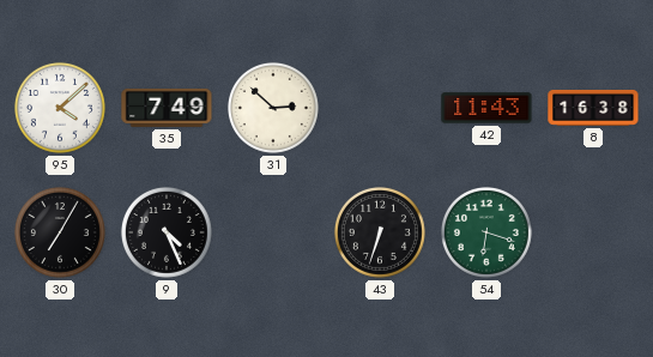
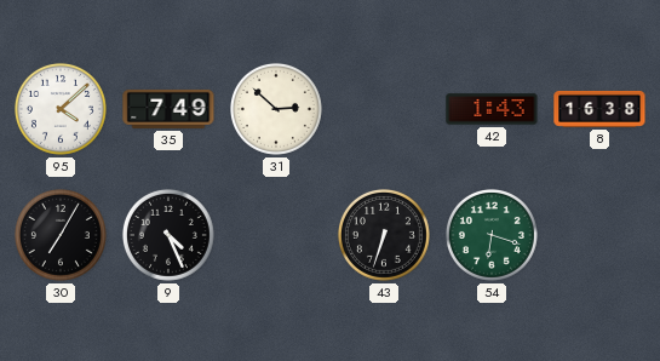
42: 11:43 -> 1:43
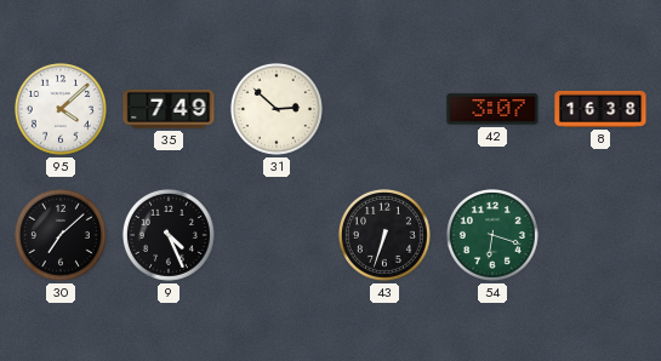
42: 1:43 -> 3:07
30: 7:05 -> 7:08
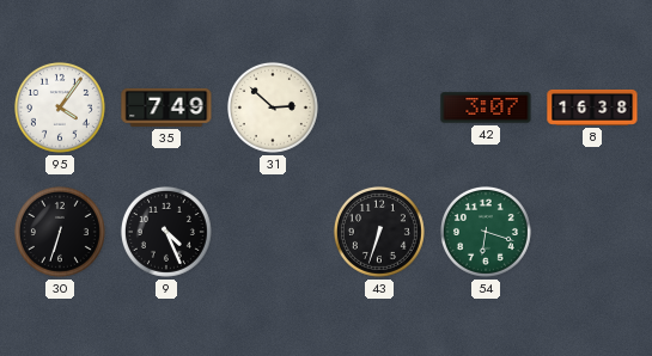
95: 4:08 -> 4:06
30: 7:08 -> 6:33
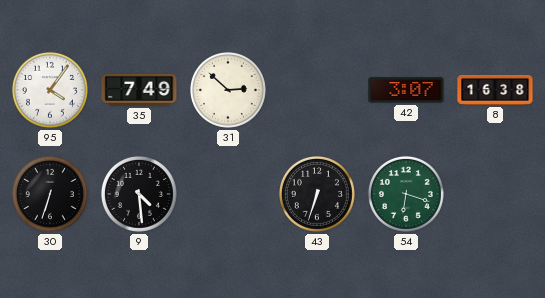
9: 4:26 -> 4:29
